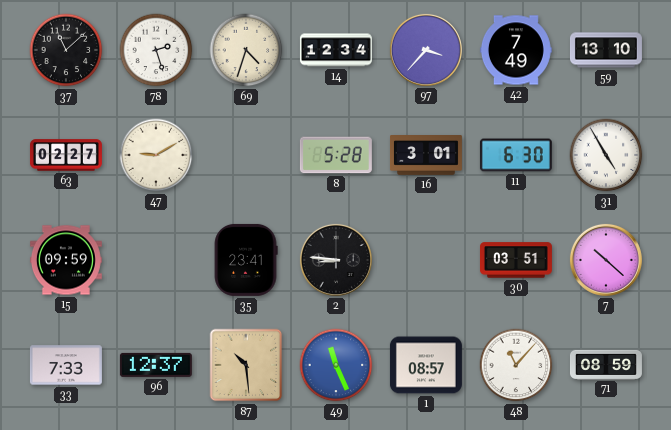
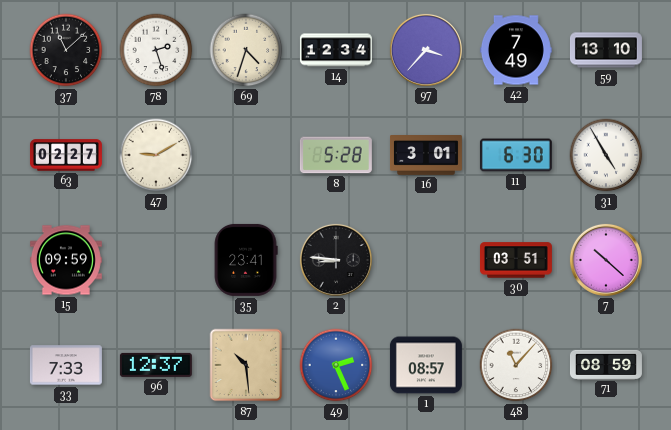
49: 11:26 -> 2:26
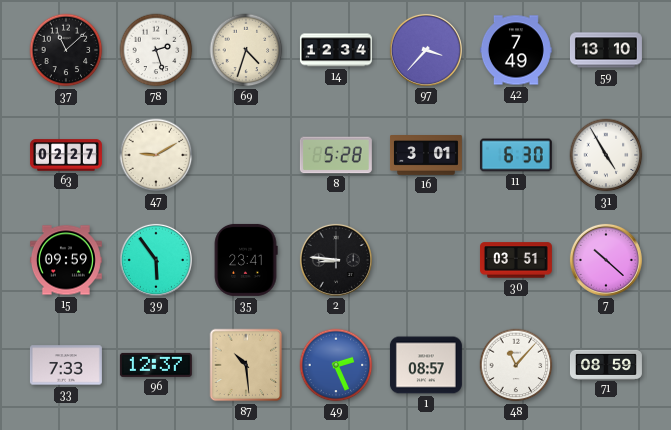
39: none -> 5:54
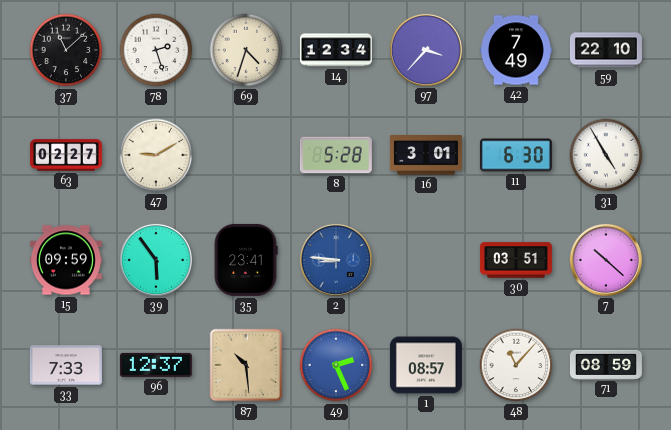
59: 13:10 -> 22:10
2 dial: black -> blue
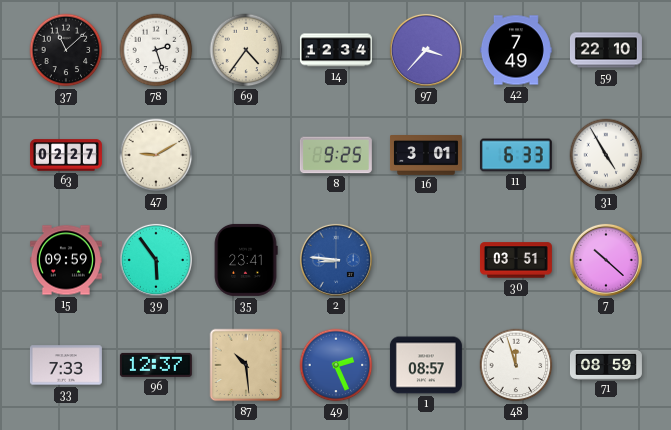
69: 4:33 -> 4:36
8: 5:28 -> 9:25
11: 6:30 -> 6:33
48: 11:07 -> 11:57
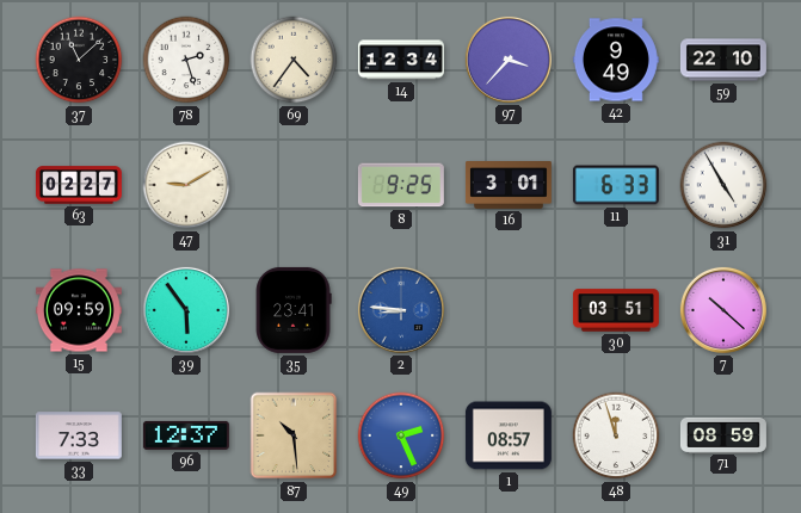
42: 7:49 -> 9:49
